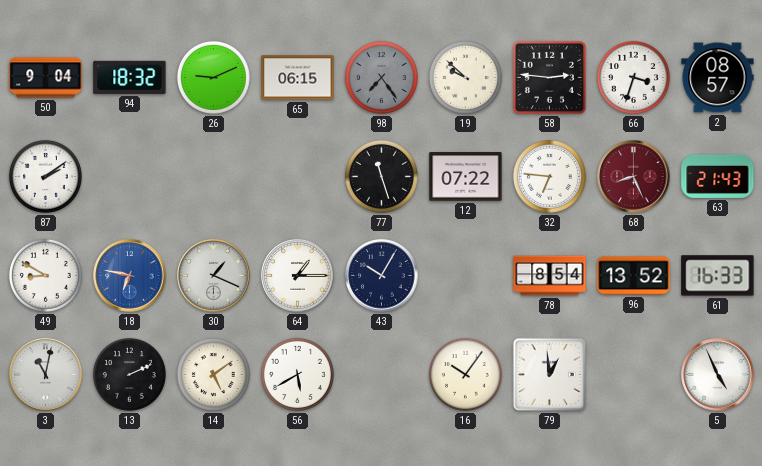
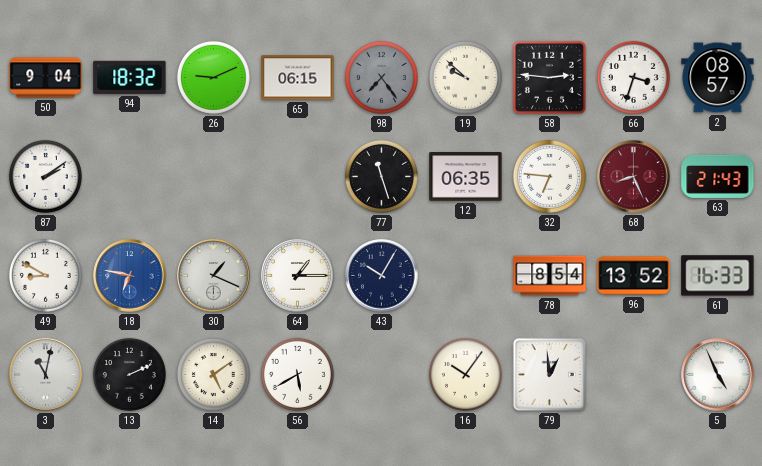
12: 07:22 -> 06:35
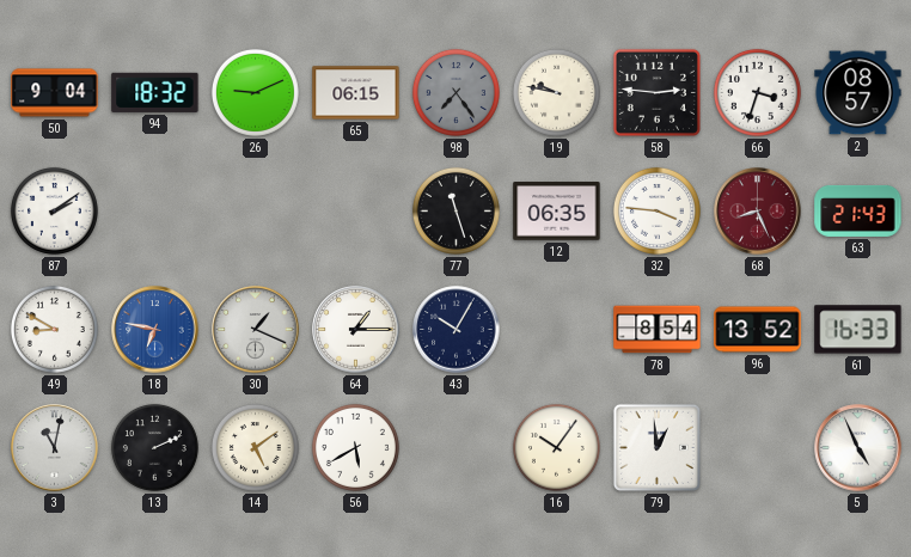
19: 9:52 -> 9:47
32: 6:46 -> 3:46
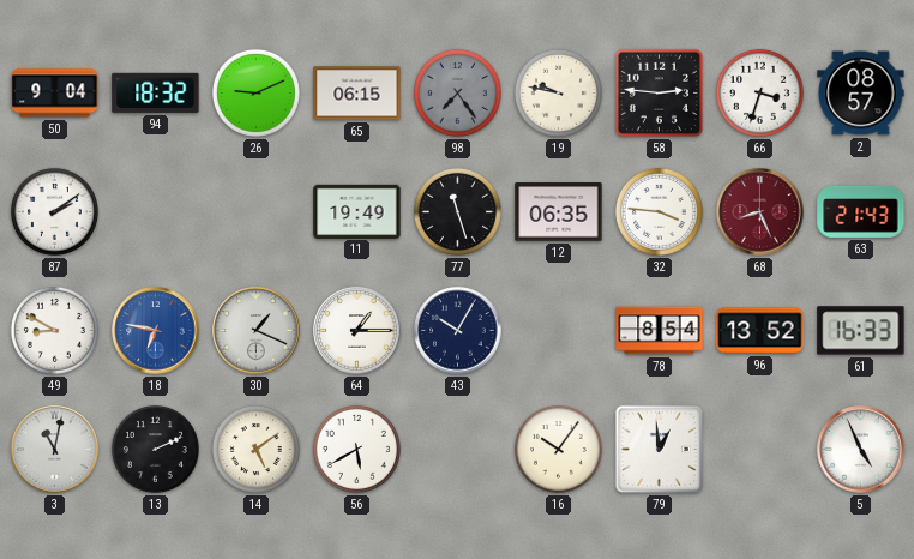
11: none -> 19:49
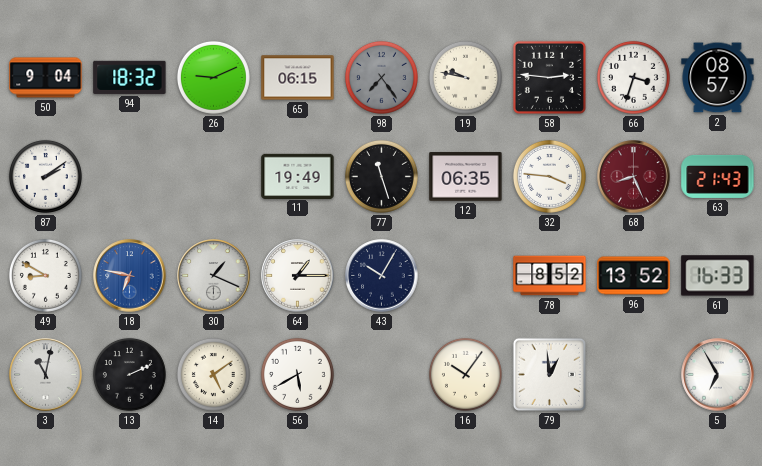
78: 8:54 -> 8:52
5: 4:56 -> 6:55
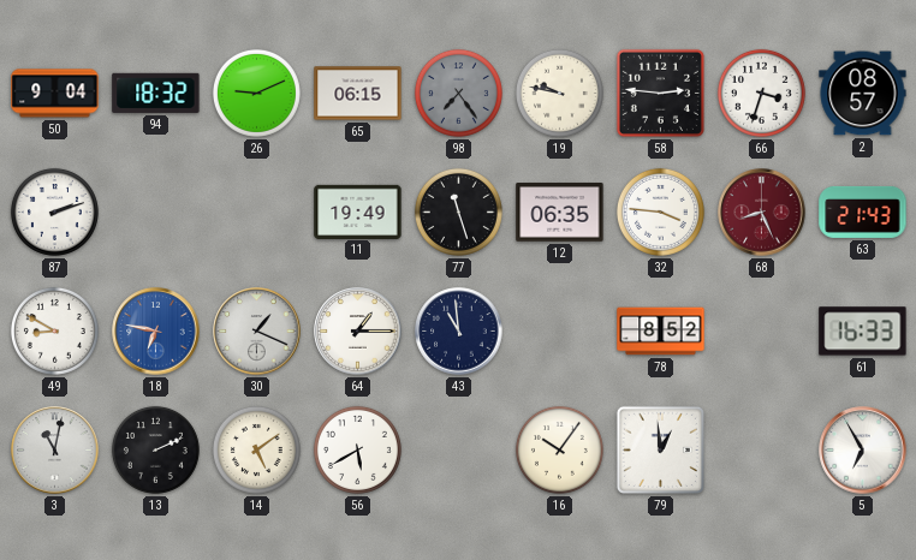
87: 2:09 -> 2:12
43: 10:05 -> 10:59
96: 13:52 -> none
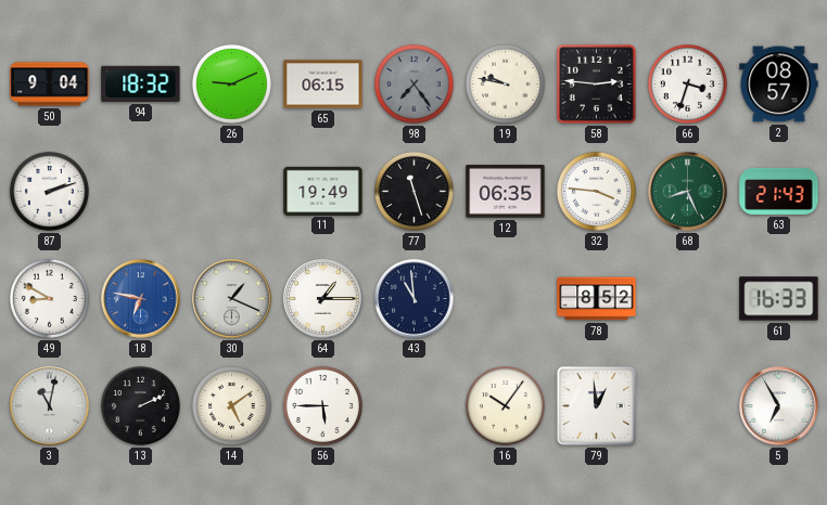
68 dial: burgundy -> green
56: 5:40 -> 5:45
